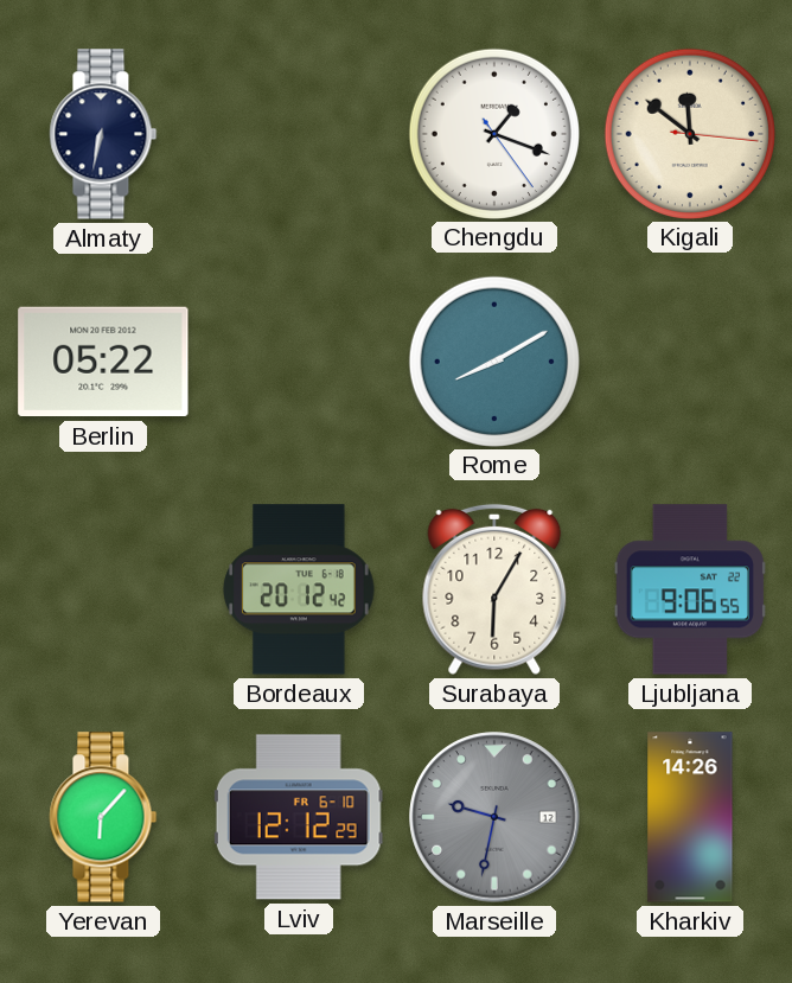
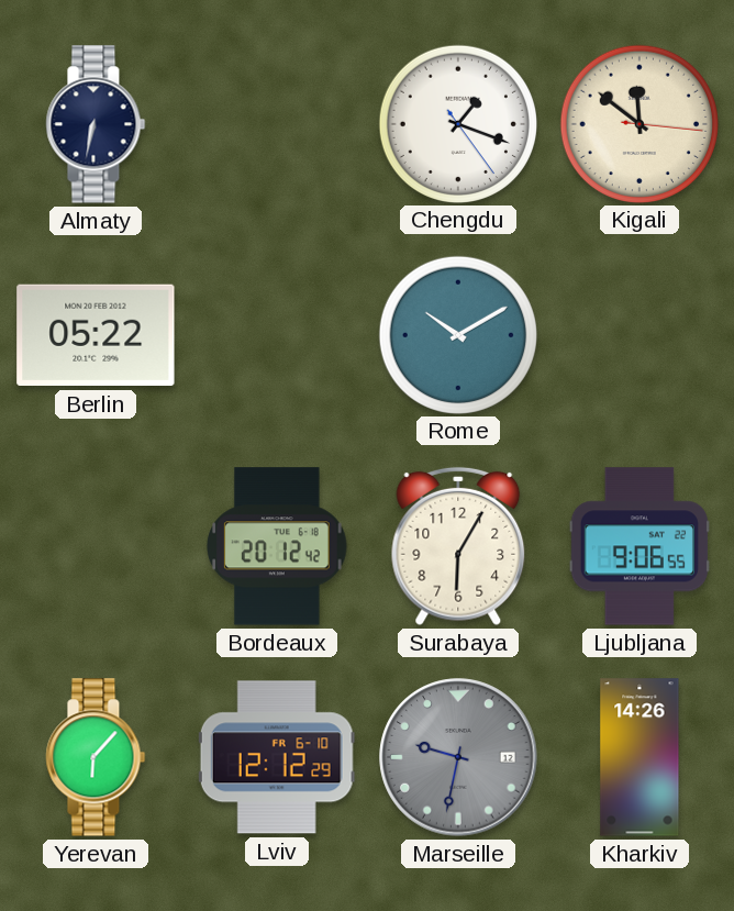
Rome: 8:10 -> 10:10
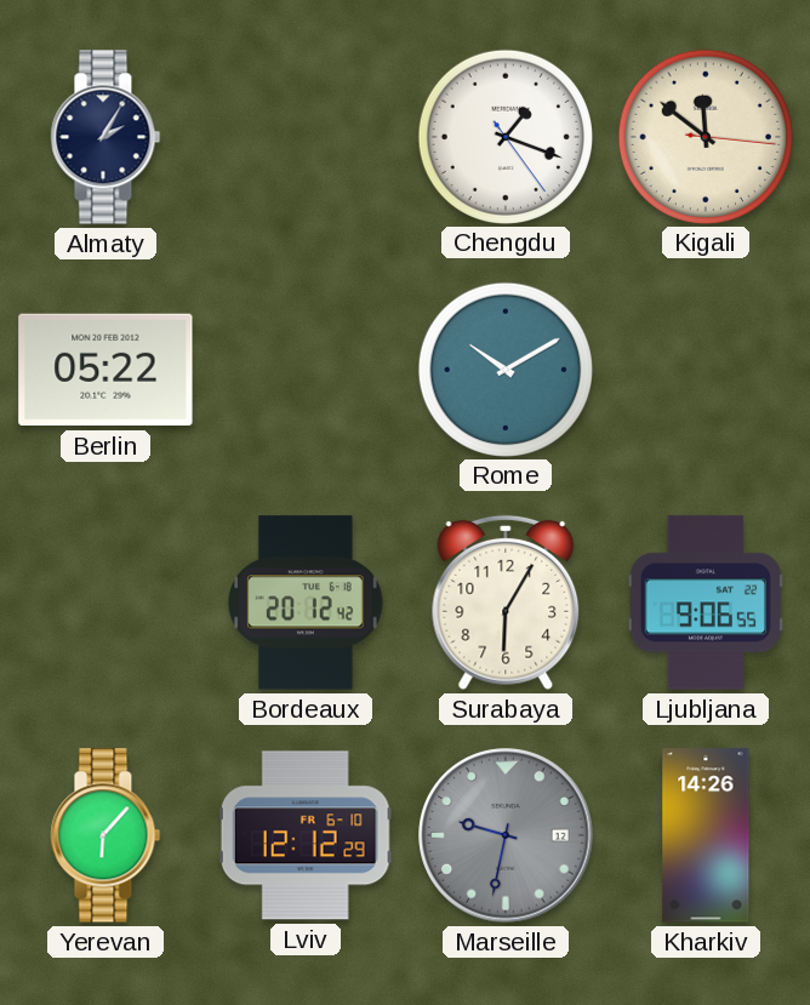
Almaty: 6:32 -> 2:05
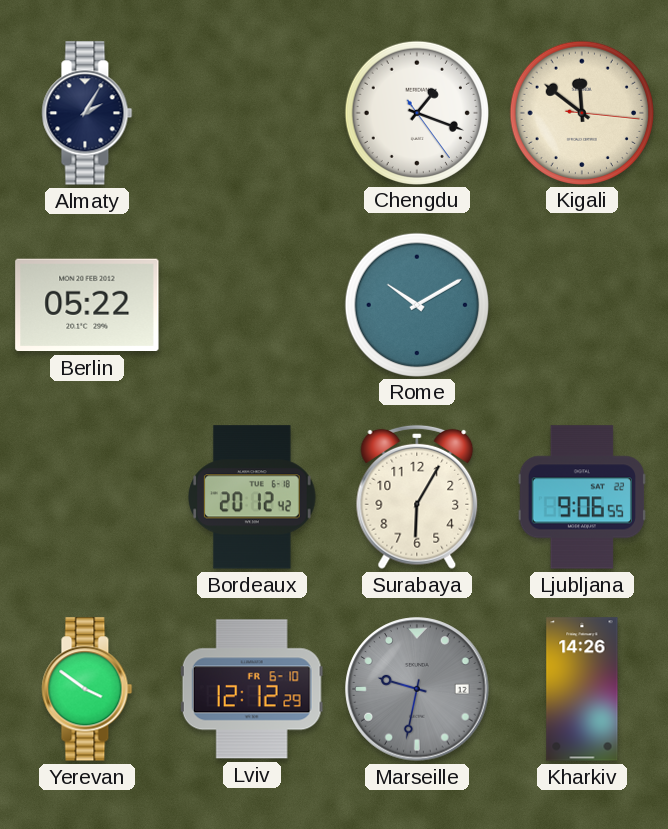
Yerevan: 6:07 -> 3:51
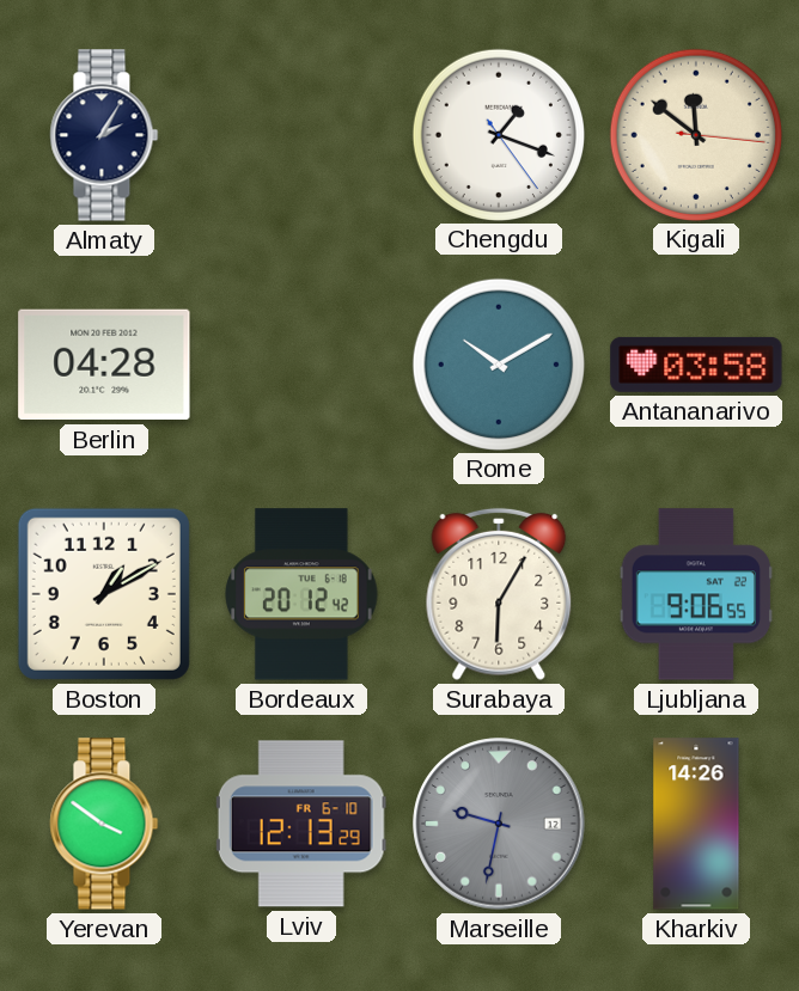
Berlin: 05:22 -> 04:28
Antananarivo: none -> 03:58
Boston: none -> 1:10
Lviv: 12:12 -> 12:13
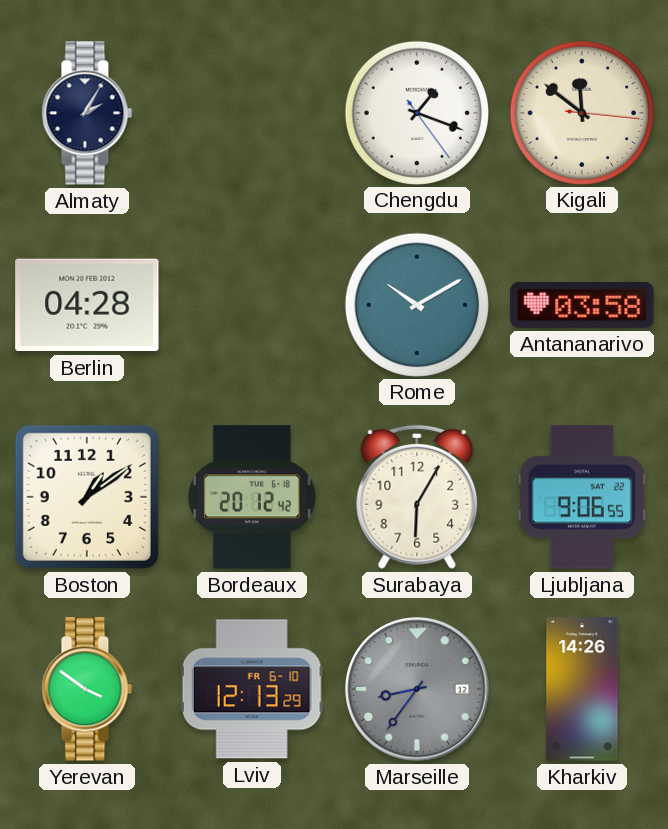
Boston: 1:10 -> 1:09
Marseille: 9:32 -> 8:36
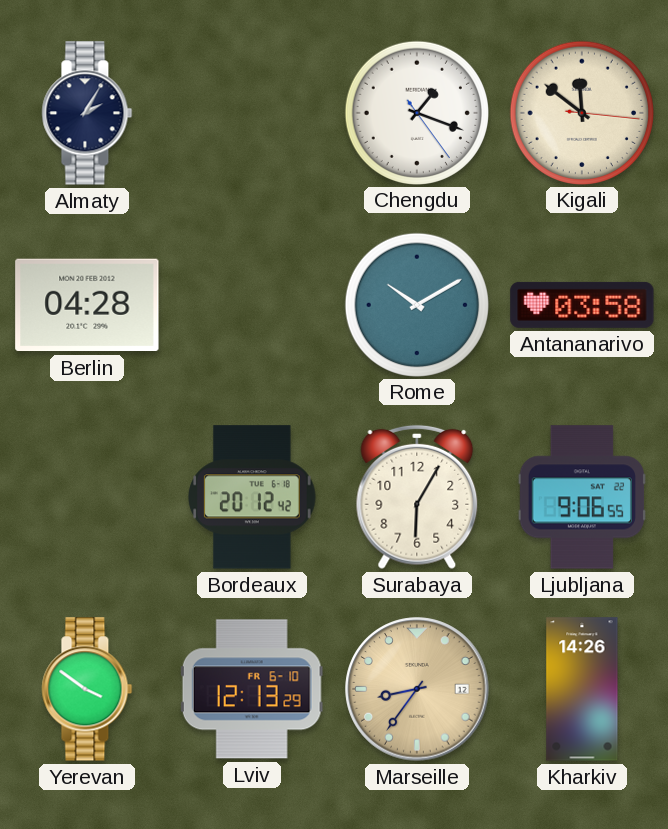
Boston: 1:09 -> none
Marseille dial: grey -> champagne
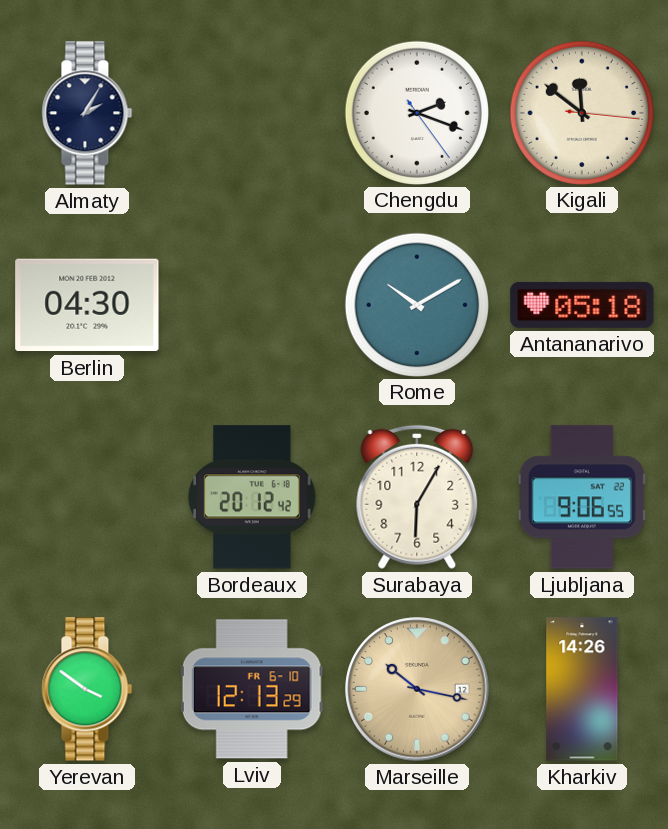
Chengdu: 1:18 -> 2:18
Berlin: 04:28 -> 04:30
Antananarivo: 03:58 -> 05:18
Marseille: 8:36 -> 10:17
